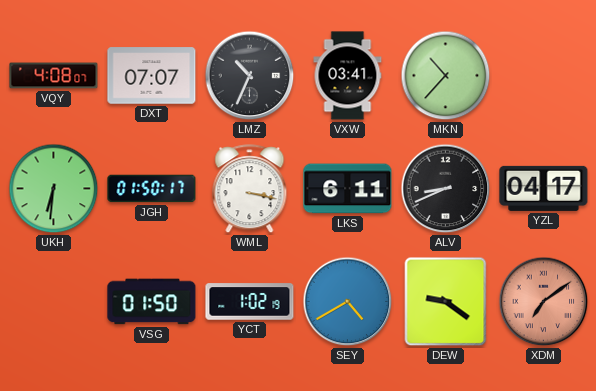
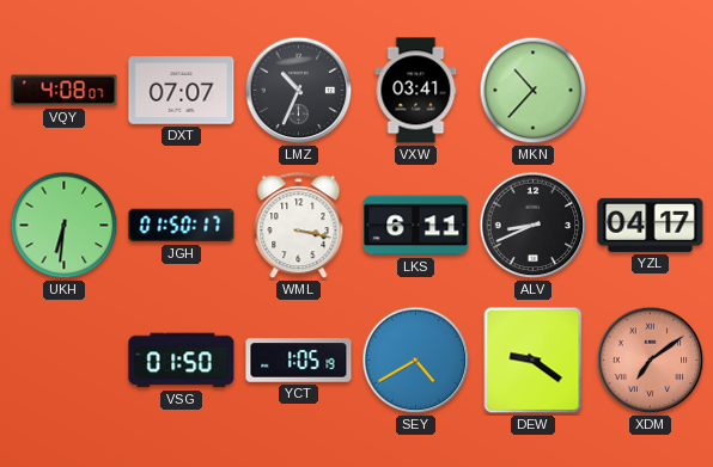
YCT: 1:02 -> 1:05
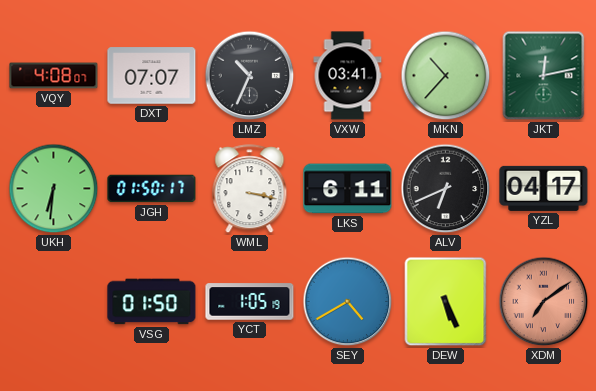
JKT: none -> 12:13
ALV: 8:41 -> 6:41
DEW: 9:21 -> 5:26
